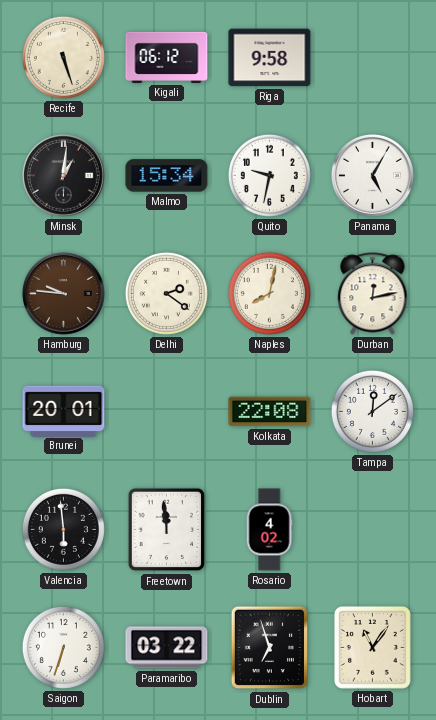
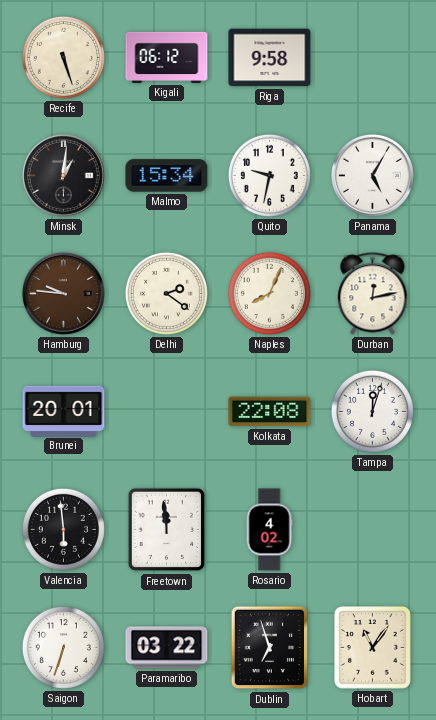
Naples: 8:02 -> 8:04
Tampa: 12:09 -> 12:03
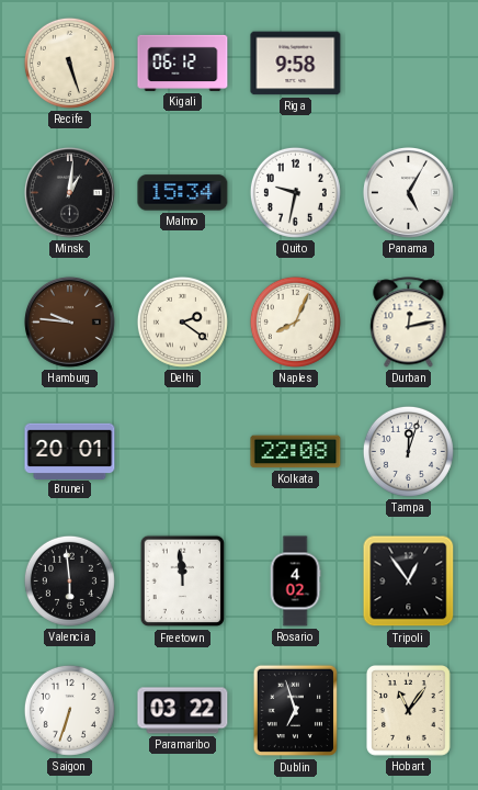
Tripoli: none -> 12:54
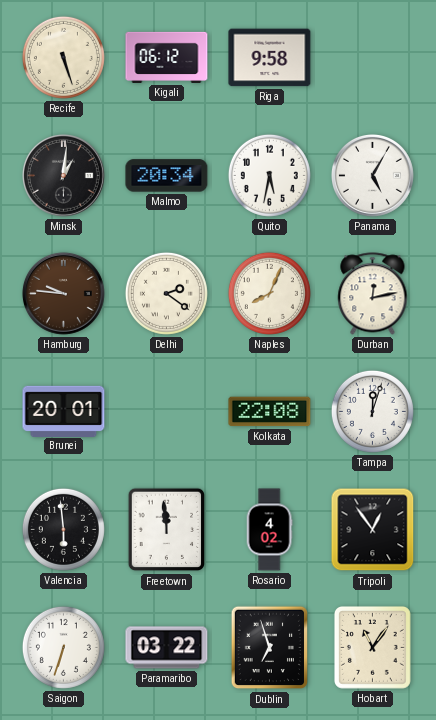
Malmo: 15:34 -> 20:34
Quito: 9:32 -> 5:32
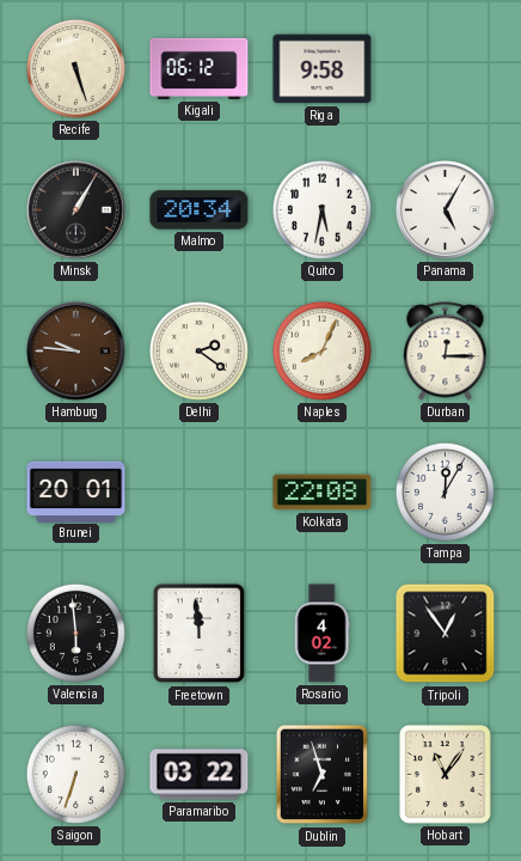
Minsk: 1:01 -> 1:05
Durban: 12:13 -> 12:15
Tampa: 12:03 -> 12:05
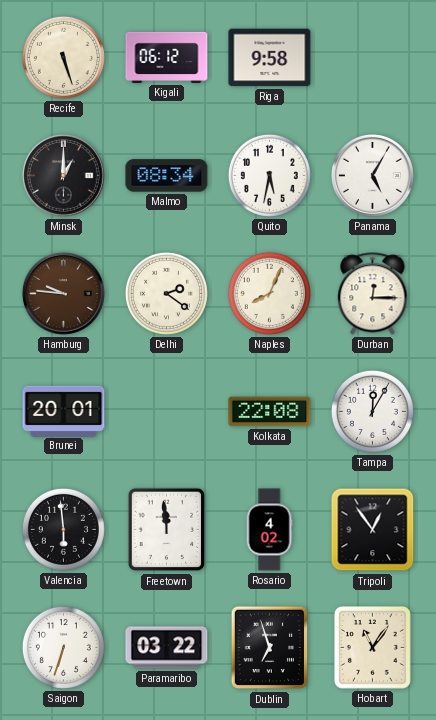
Minsk: 1:05 -> 1:00
Malmo: 20:34 -> 08:34
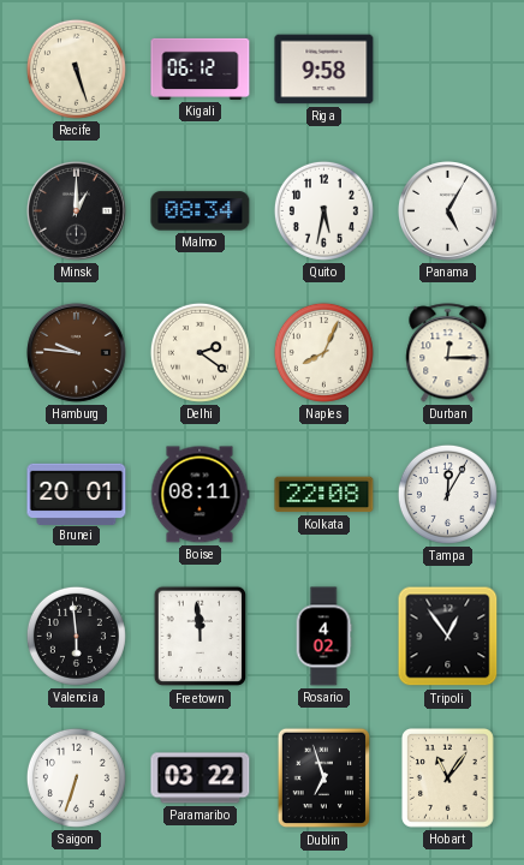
Boise: none -> 08:11
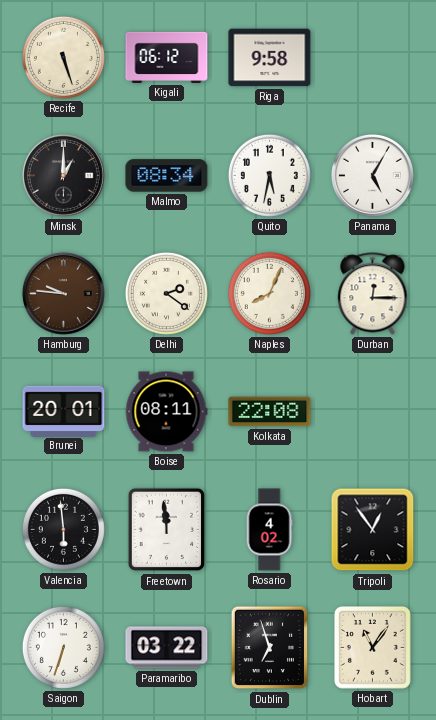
Tampa: 12:05 -> none
